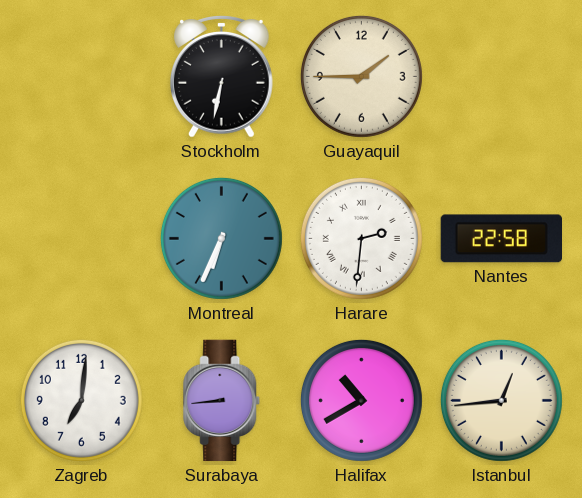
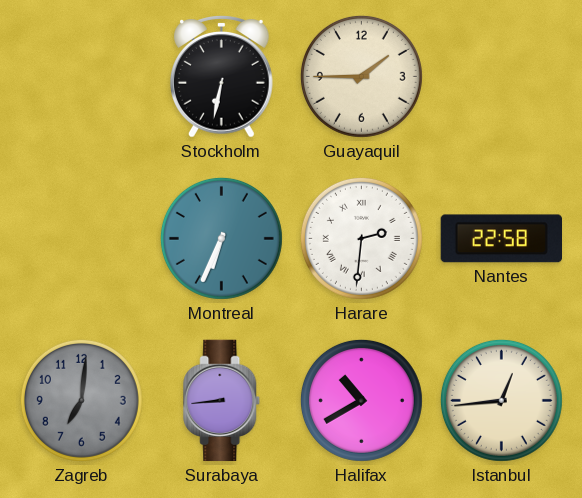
Zagreb dial: white -> grey
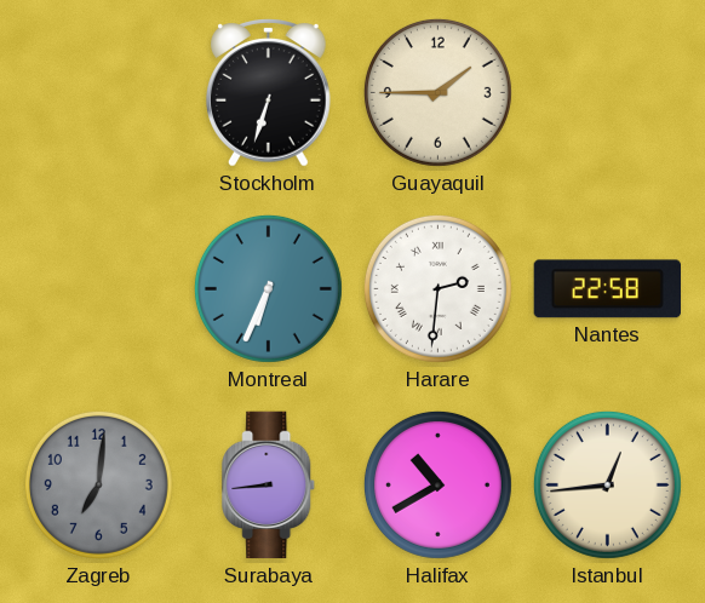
Stockholm: 6:32 -> 6:33
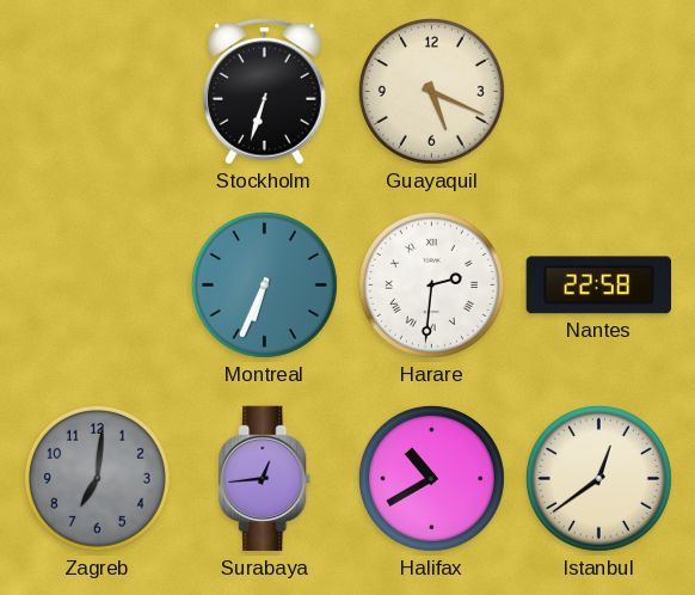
Guayaquil: 1:45 -> 5:19
Surabaya: 8:44 -> 12:44
Istanbul: 12:44 -> 12:39
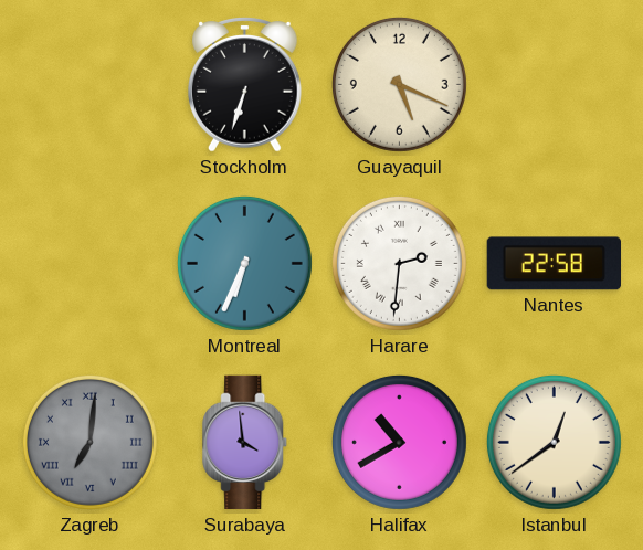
Zagreb numerals: Arabic -> Roman
Surabaya: 12:44 -> 3:59
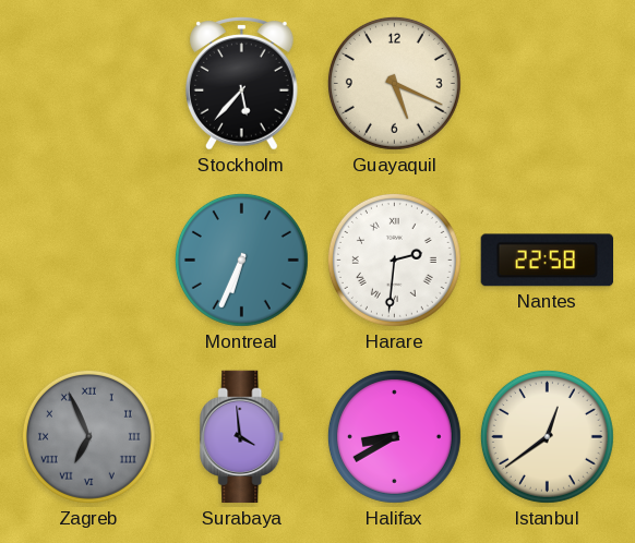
Stockholm: 6:33 -> 5:37
Zagreb: 7:01 -> 6:56
Halifax: 10:40 -> 8:40
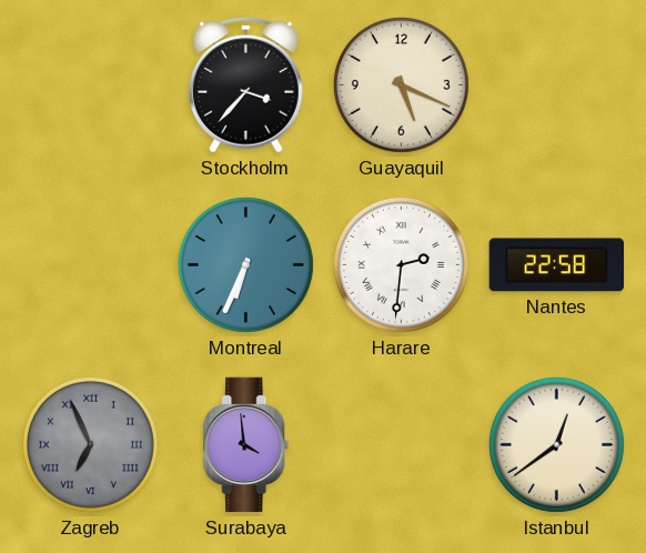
Stockholm: 5:37 -> 3:37
Halifax: 8:40 -> none
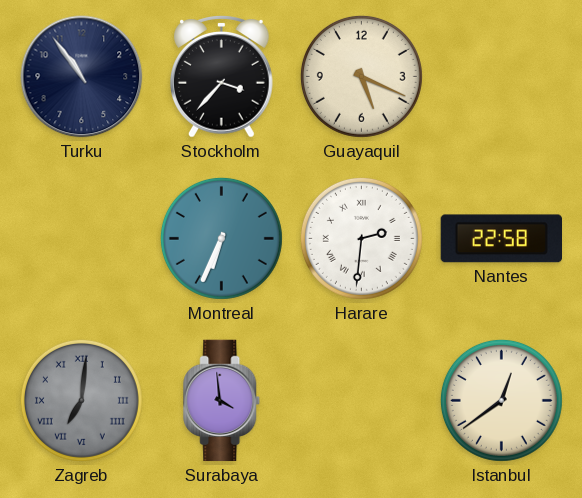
Turku: none -> 10:54
Zagreb: 6:56 -> 7:01
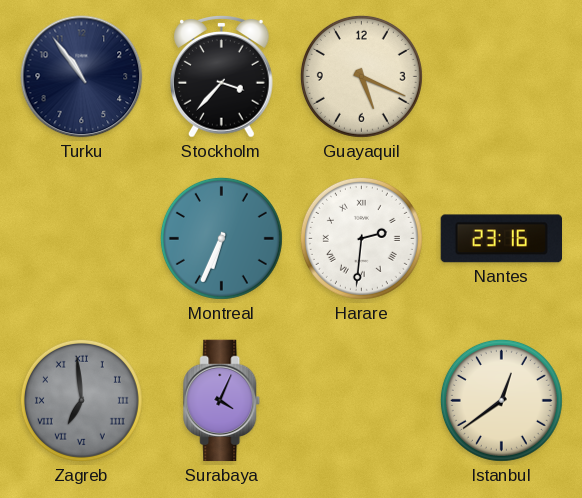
Nantes: 22:58 -> 23:16
Zagreb: 7:01 -> 6:59
Surabaya: 3:59 -> 4:04
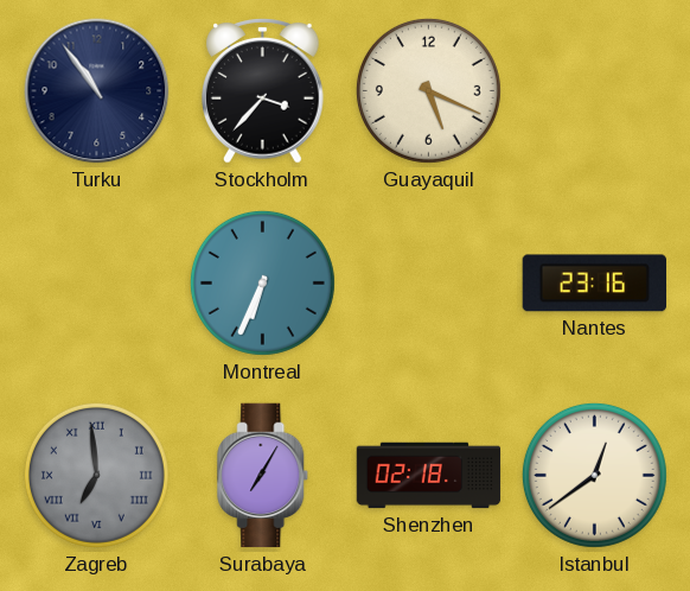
Harare: 2:31 -> none
Surabaya: 4:04 -> 7:05
Shenzhen: none -> 02:18
